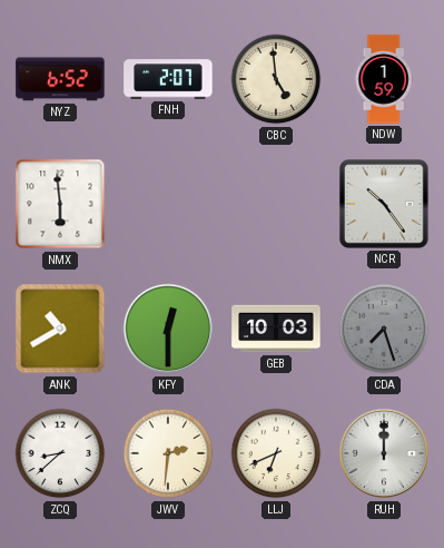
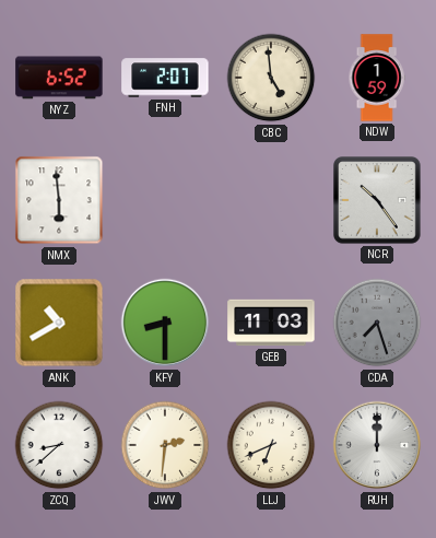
KFY: 12:30 -> 8:30
GEB: 10:03 -> 11:03
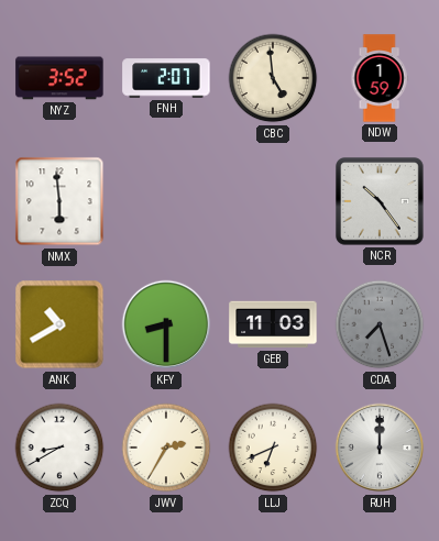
NYZ: 6:52 -> 3:52
ZCQ: 8:38 -> 8:40
JWV: 2:31 -> 2:35
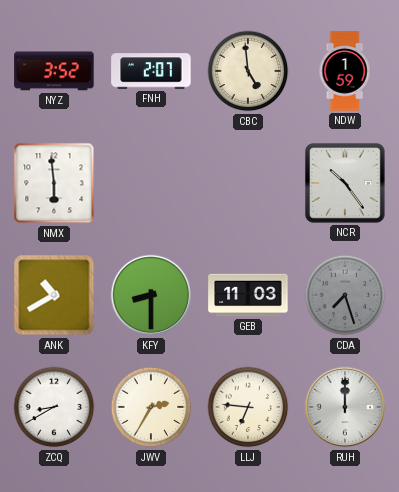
LLJ: 6:41 -> 6:46
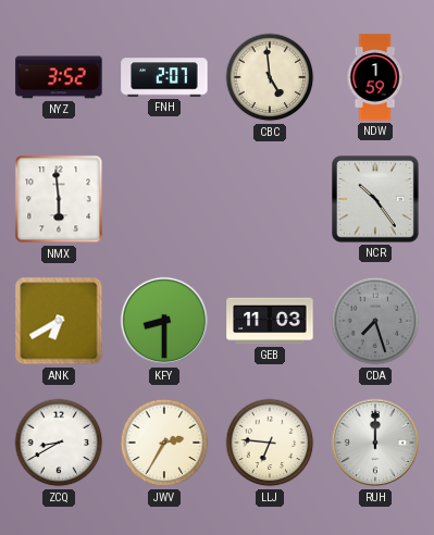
ANK: 10:40 -> 6:40
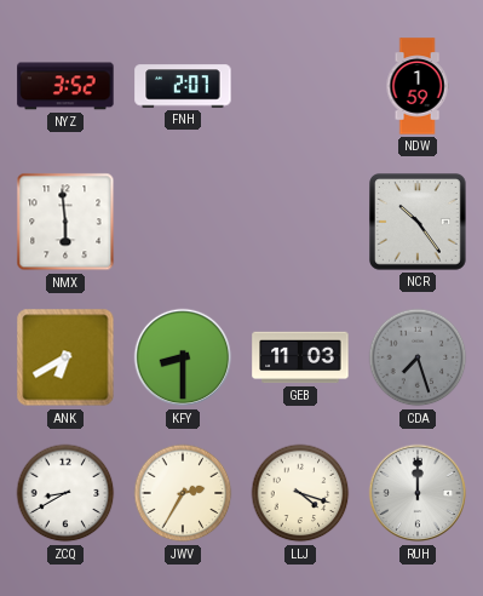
CBC: 4:59 -> none
LLJ: 6:46 -> 4:18
